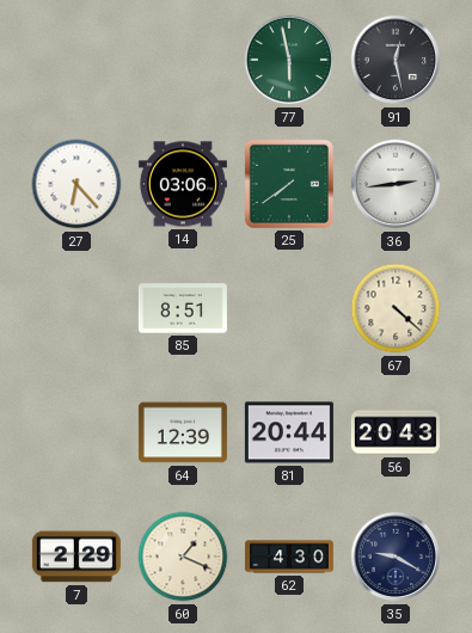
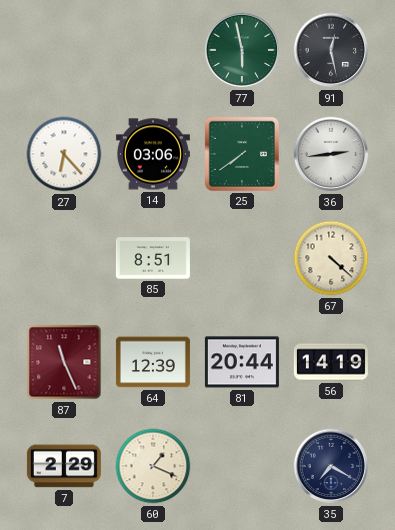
87: none -> 11:26
56: 20:43 -> 14:19
62: 4:30 -> none
35: 9:20 -> 7:20
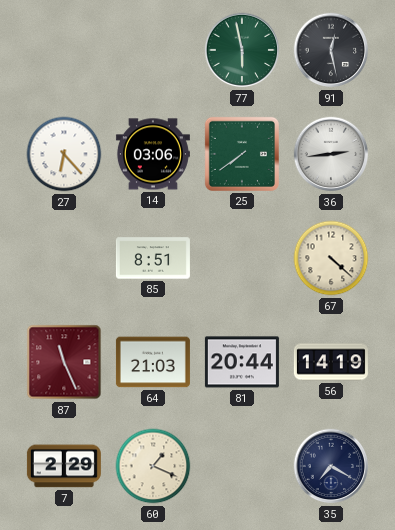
64: 12:39 -> 21:03
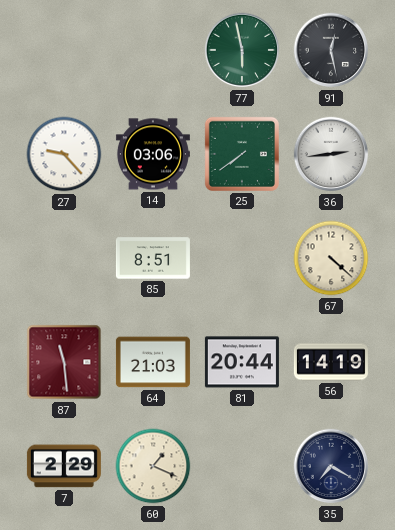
27: 6:23 -> 9:23
87: 11:26 -> 11:29
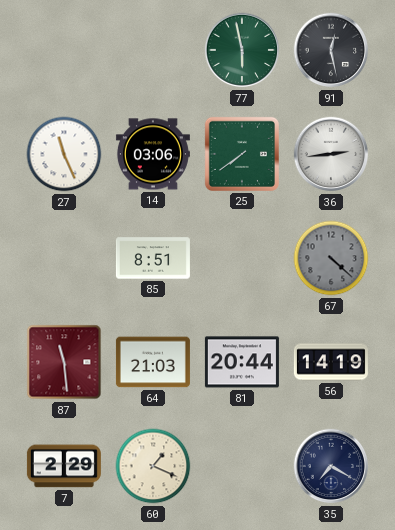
27: 9:23 -> 11:26
67 dial: cream -> grey
